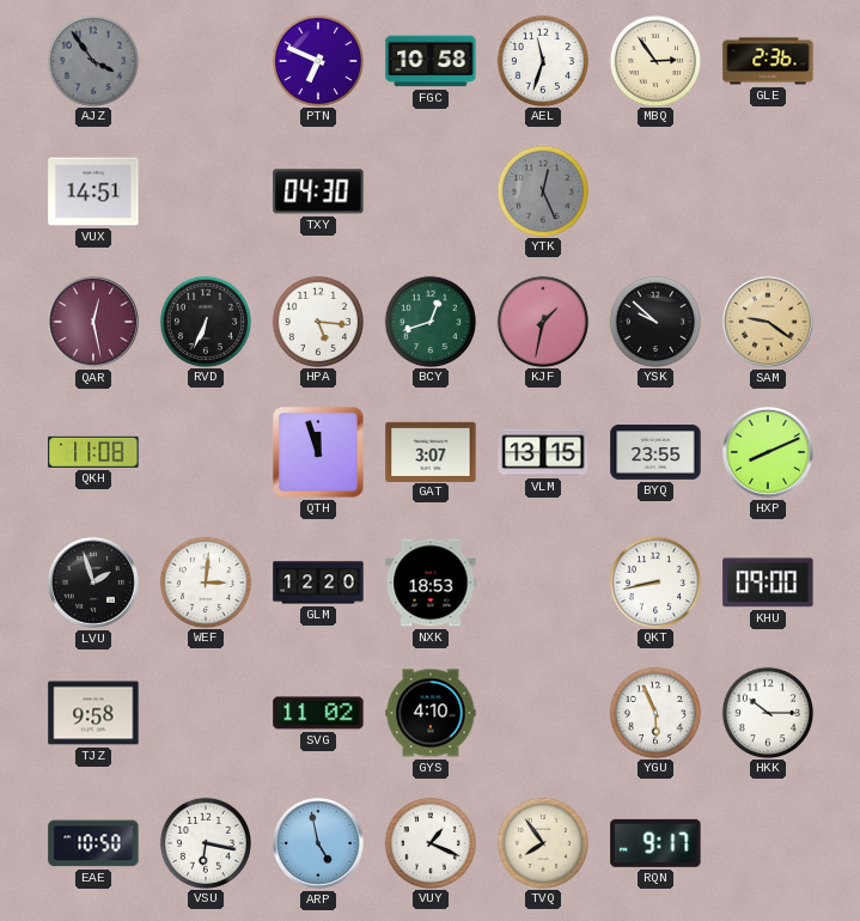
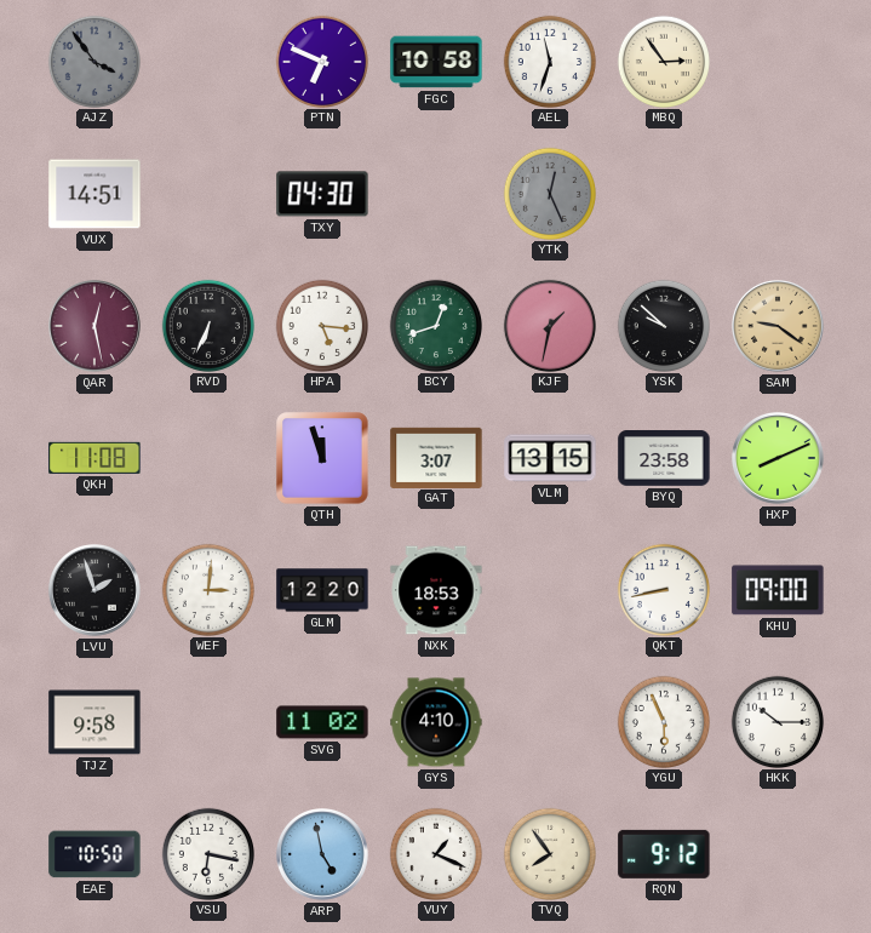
GLE: 2:36 -> none
BYQ: 23:55 -> 23:58
RQN: 9:17 -> 9:12
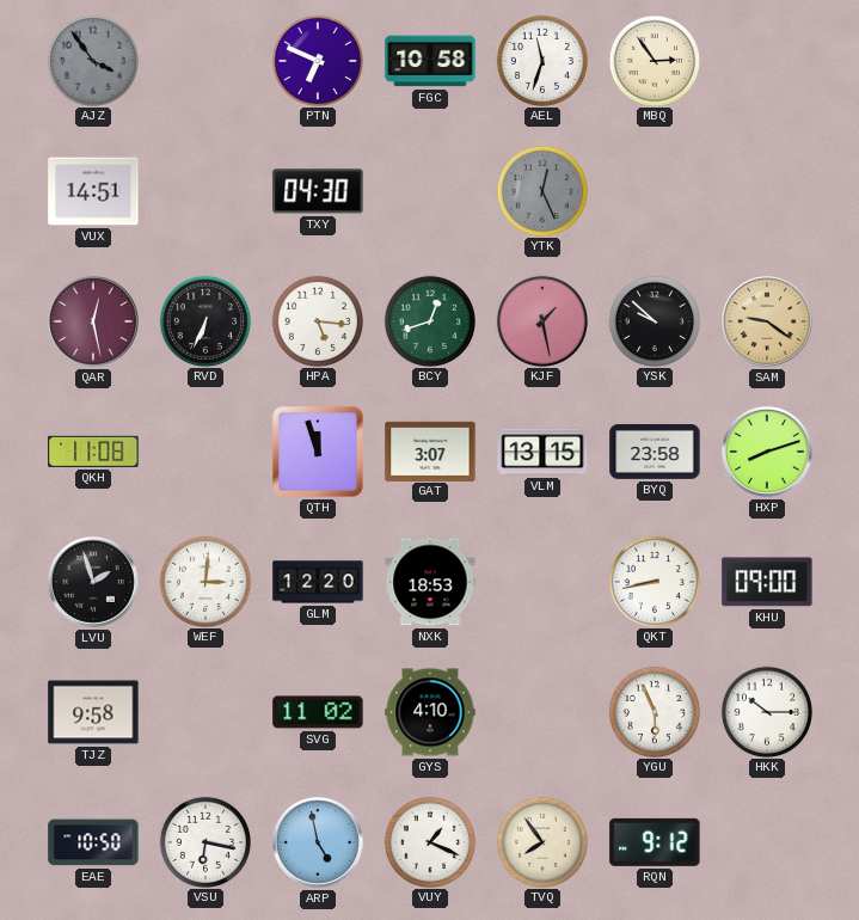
KJF: 1:32 -> 1:28
HXP: 8:11 -> 8:12
